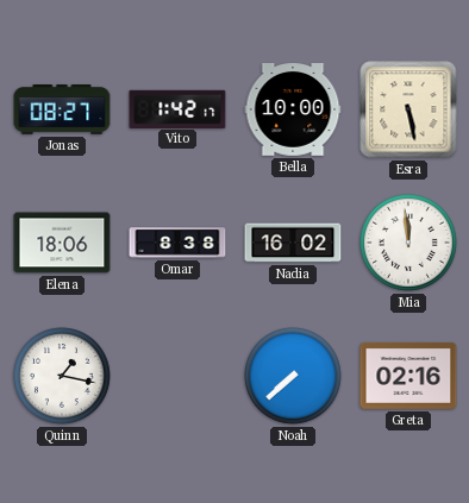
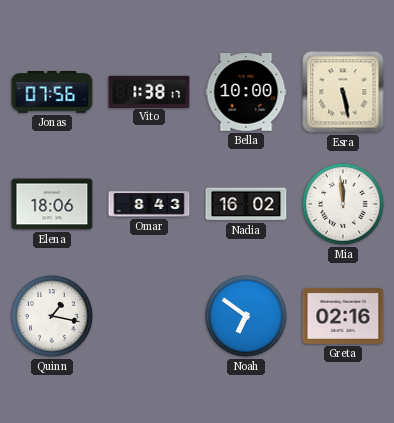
Jonas: 08:27 -> 07:56
Vito: 1:42 -> 1:38
Omar: 8:38 -> 8:43
Noah: 7:38 -> 6:51
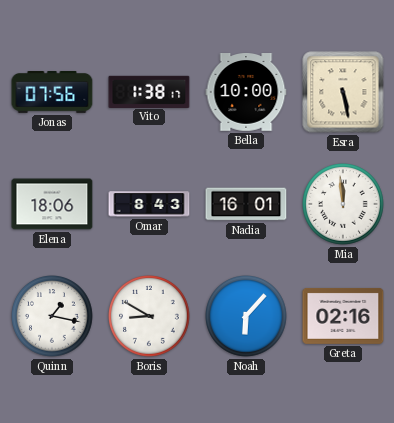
Nadia: 16:02 -> 16:01
Boris: none -> 8:50
Noah: 6:51 -> 6:07
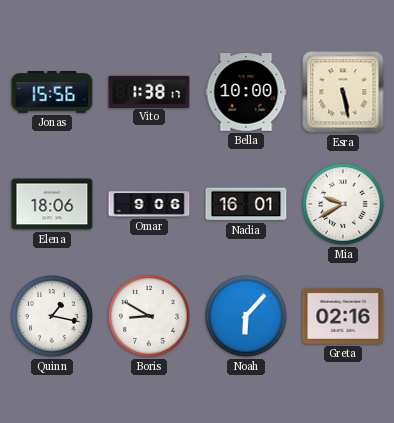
Jonas: 07:56 -> 15:56
Omar: 8:43 -> 9:06
Mia: 11:59 -> 9:40
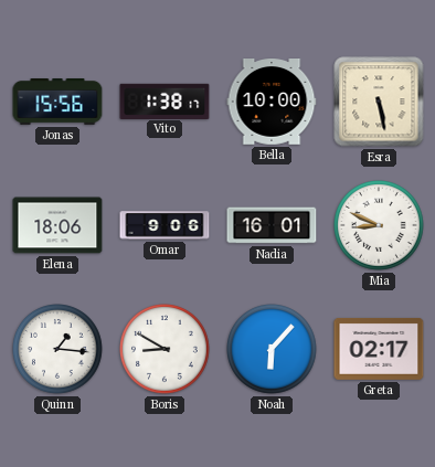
Mia: 9:40 -> 8:49
Quinn: 1:17 -> 1:16
Greta: 02:16 -> 02:17
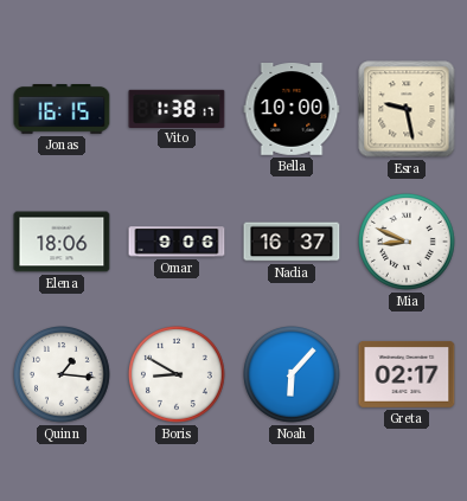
Jonas: 15:56 -> 16:15
Esra: 5:28 -> 9:28
Nadia: 16:01 -> 16:37
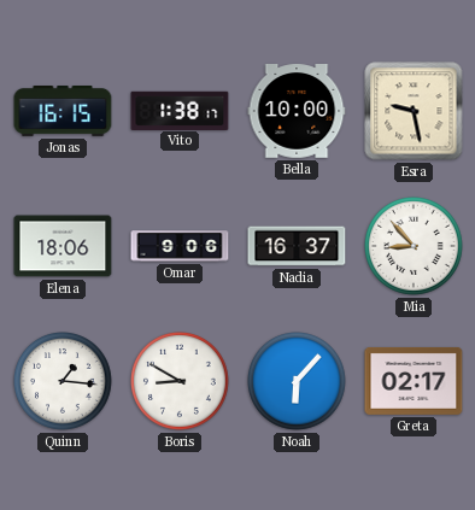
Mia: 8:49 -> 8:53
